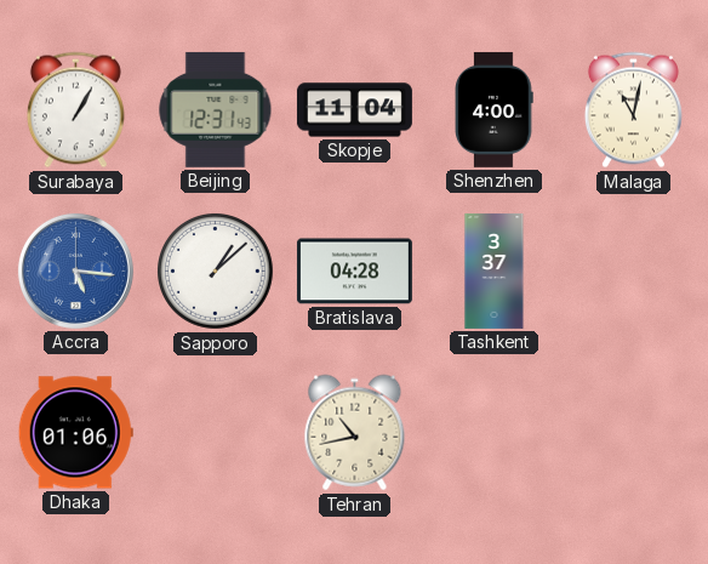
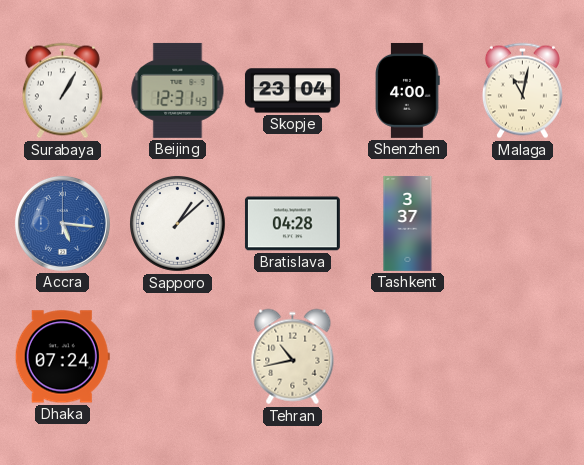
Skopje: 11:04 -> 23:04
Dhaka: 01:06 -> 07:24
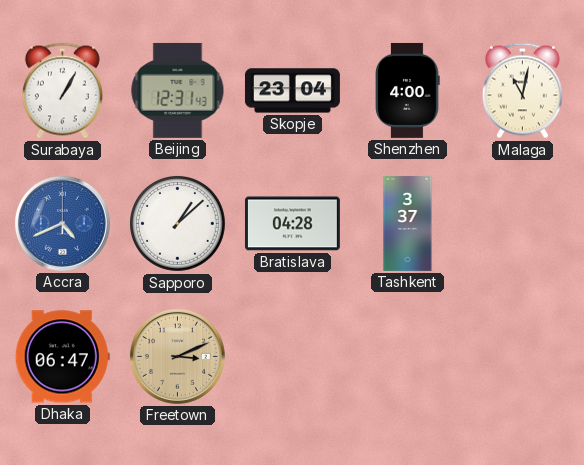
Accra: 5:16 -> 4:41
Dhaka: 07:24 -> 06:47
Freetown: none -> 3:11
Tehran: 10:43 -> none
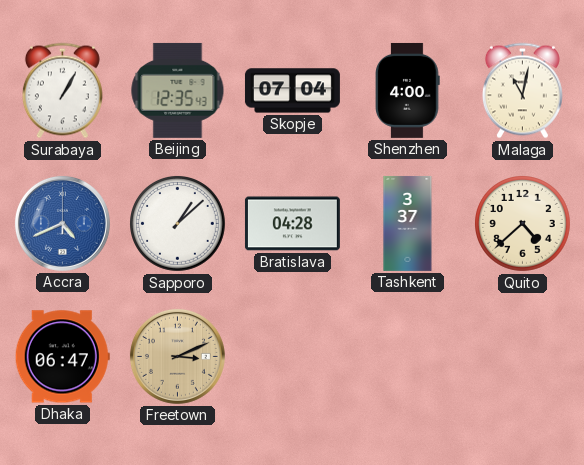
Beijing: 12:31 -> 12:35
Skopje: 23:04 -> 07:04
Quito: none -> 4:38
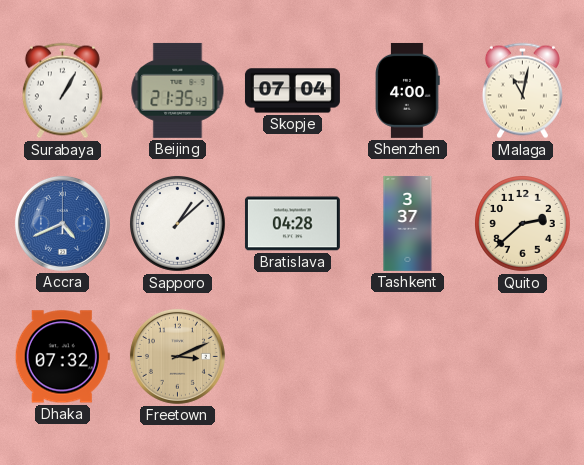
Beijing: 12:35 -> 21:35
Quito: 4:38 -> 2:38
Dhaka: 06:47 -> 07:32
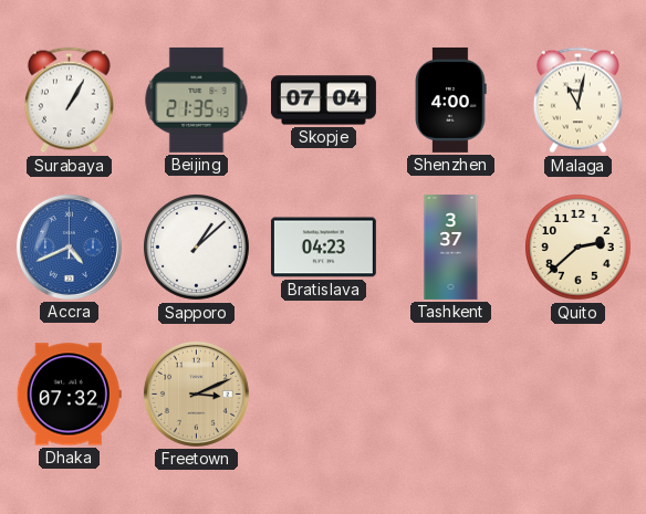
Bratislava: 04:28 -> 04:23
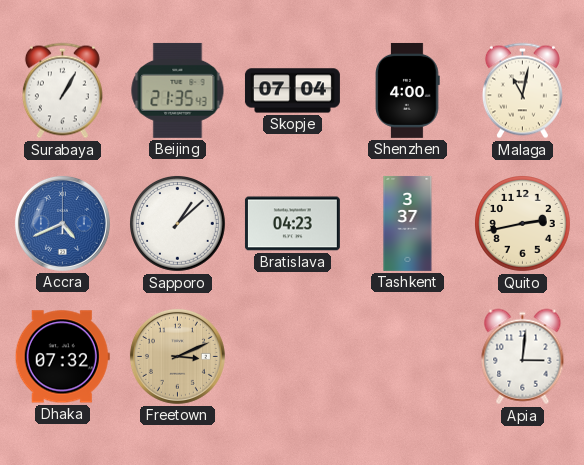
Quito: 2:38 -> 2:43
Apia: none -> 3:01
